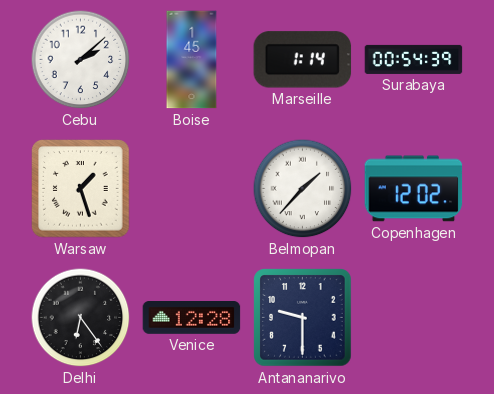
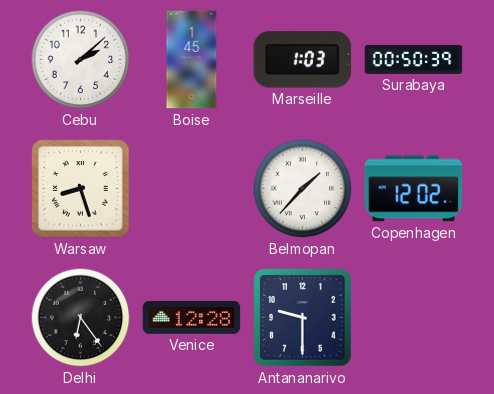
Marseille: 1:14 -> 1:03
Surabaya: 00:54 -> 00:50
Warsaw: 1:27 -> 8:27
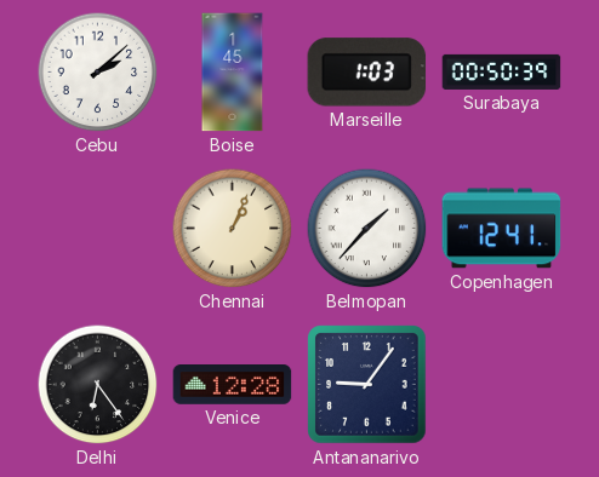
Warsaw: 8:27 -> none
Chennai: none -> 1:04
Copenhagen: 12:02 -> 12:41
Antananarivo: 9:30 -> 9:06
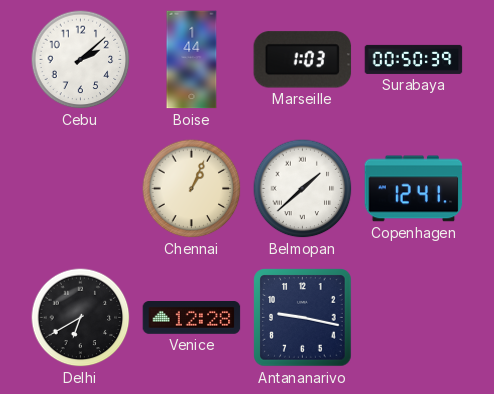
Boise: 1:45 -> 1:44
Belmopan: 1:37 -> 1:38
Delhi: 6:24 -> 6:40
Antananarivo: 9:06 -> 9:17
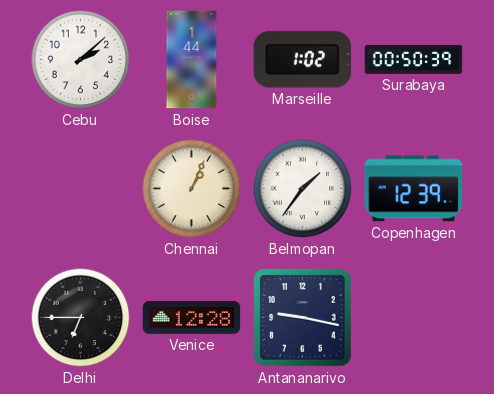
Marseille: 1:03 -> 1:02
Belmopan: 1:38 -> 1:36
Copenhagen: 12:41 -> 12:39
Delhi: 6:40 -> 6:45
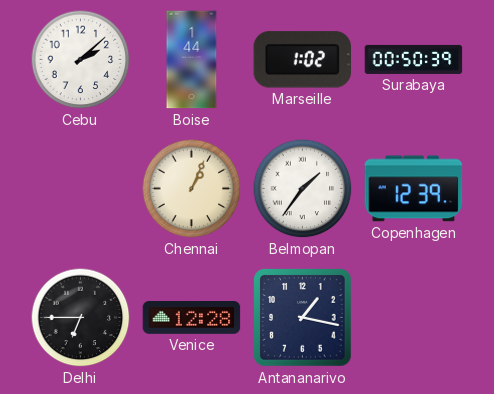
Antananarivo: 9:17 -> 1:17
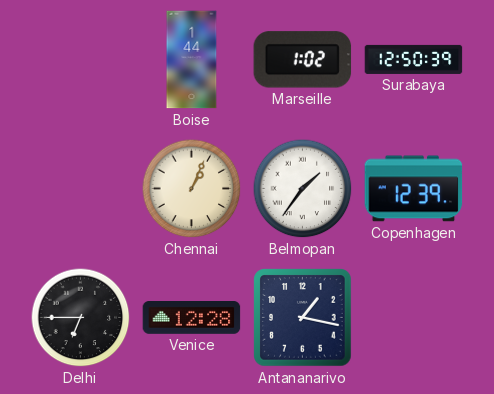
Cebu: 2:08 -> none
Surabaya: 00:50 -> 12:50
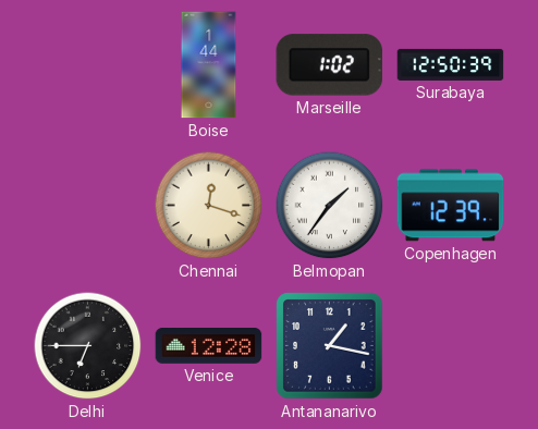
Chennai: 1:04 -> 12:18
